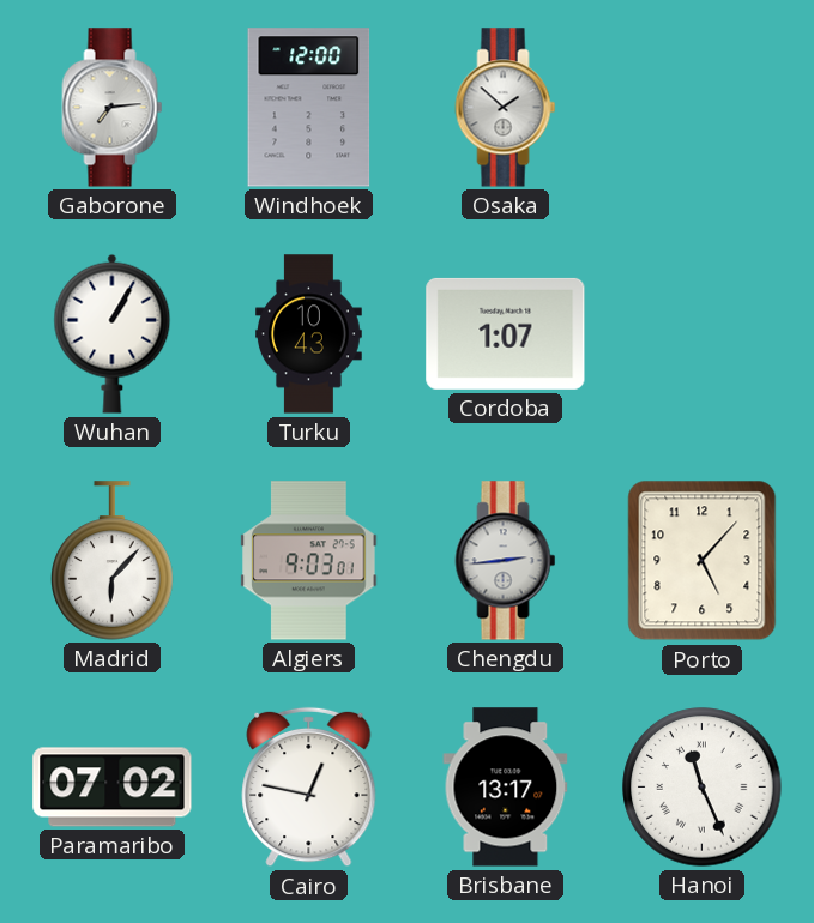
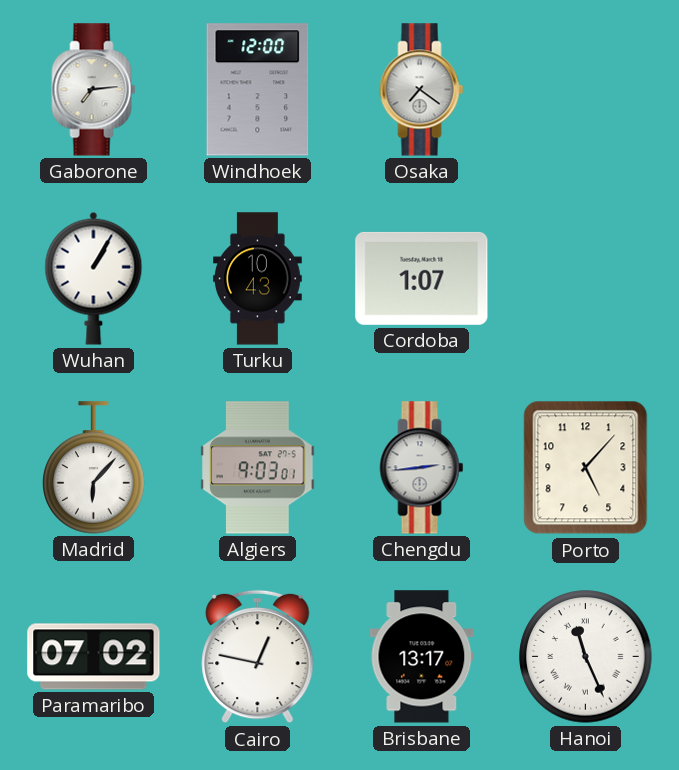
Osaka: 1:52 -> 7:21
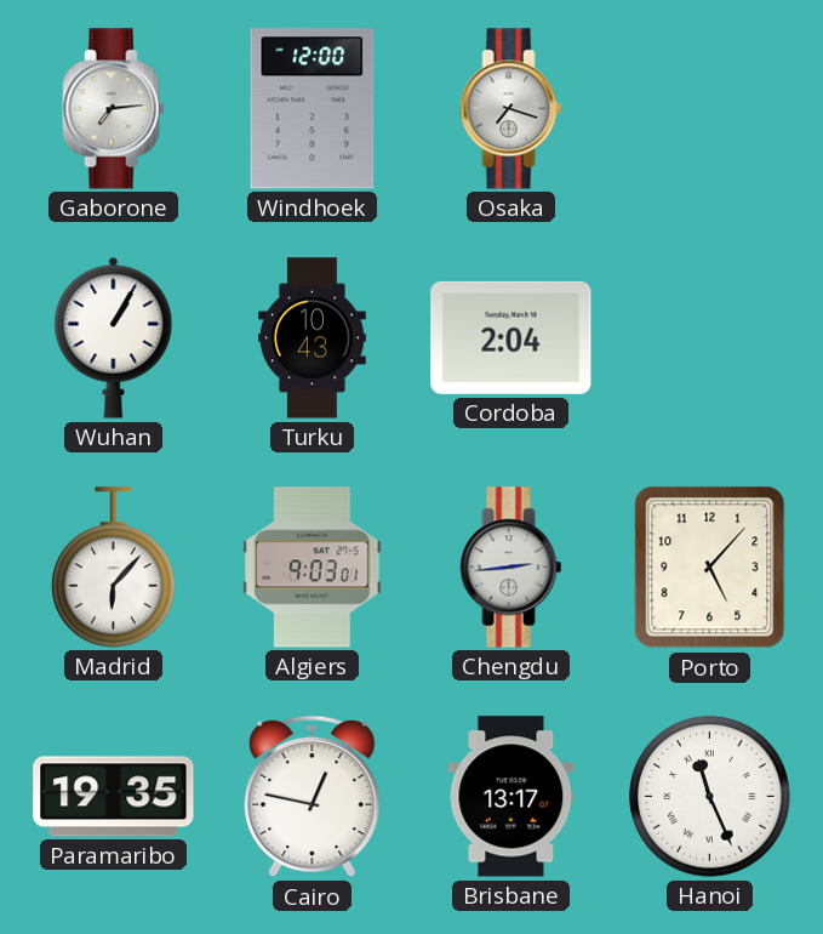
Osaka: 7:21 -> 7:18
Cordoba: 1:07 -> 2:04
Paramaribo: 07:02 -> 19:35
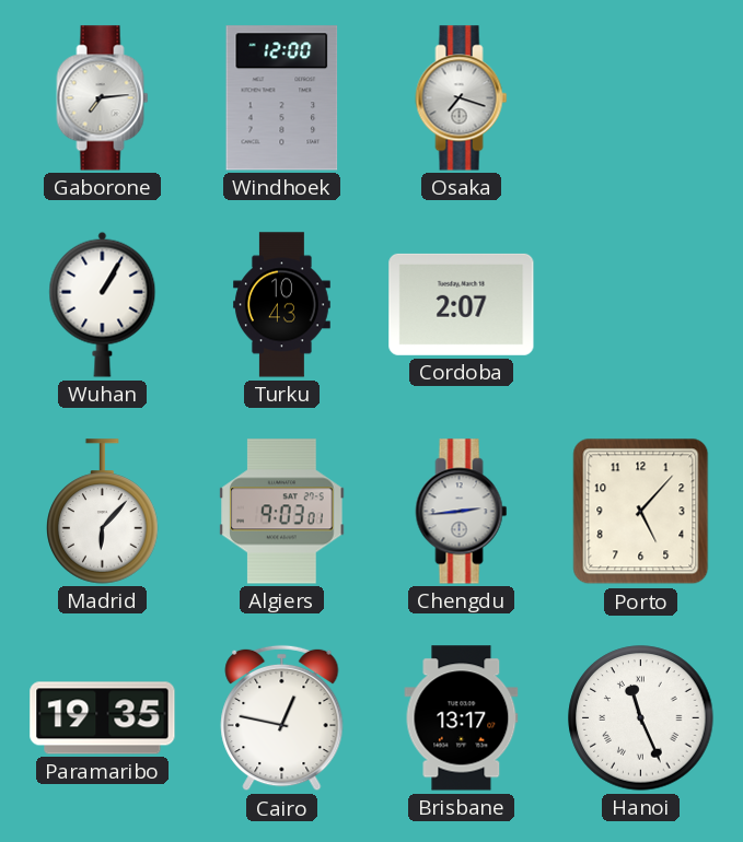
Cordoba: 2:04 -> 2:07
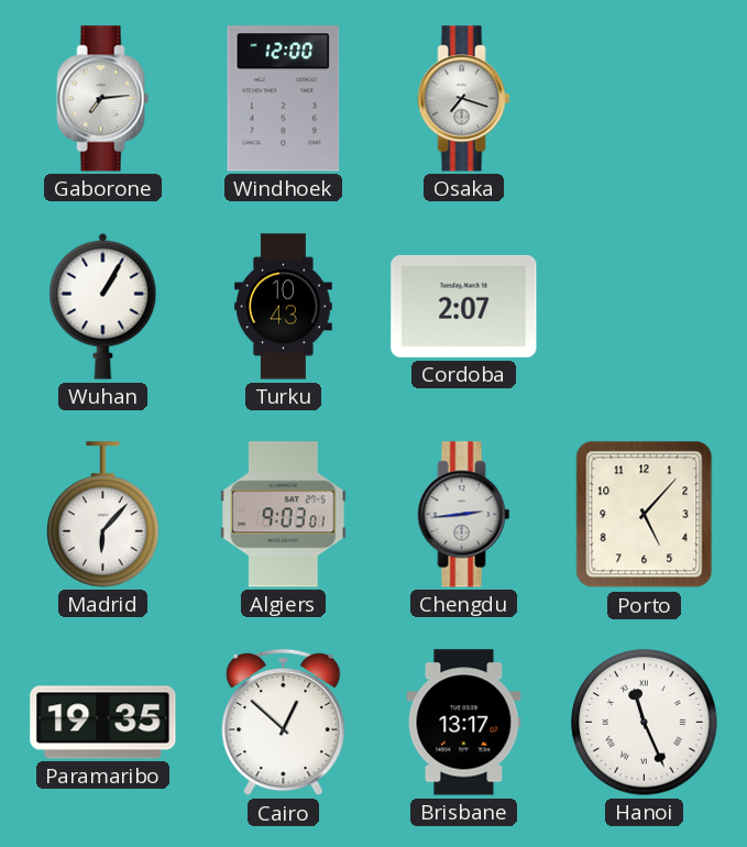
Cairo: 12:47 -> 12:52
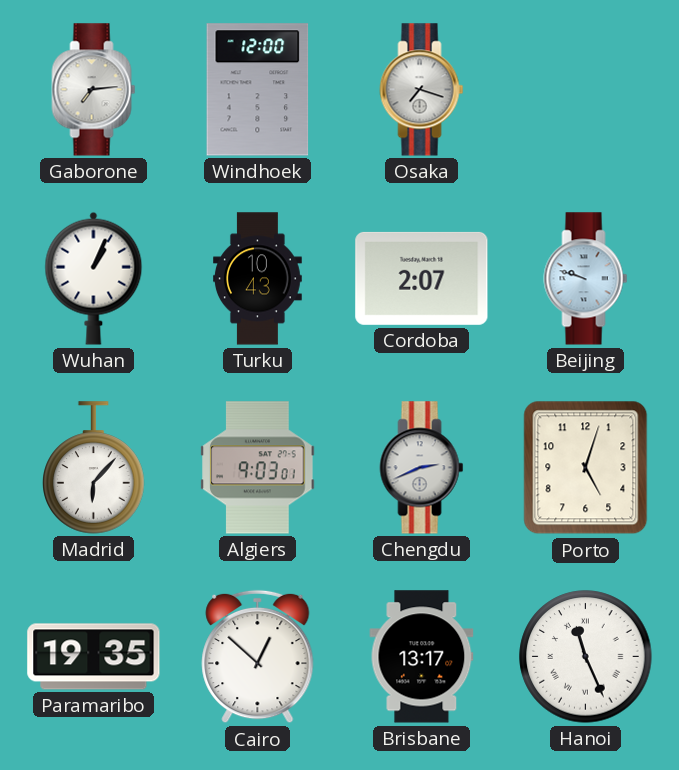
Wuhan: 1:05 -> 1:04
Beijing: none -> 9:48
Chengdu: 2:44 -> 2:41
Porto: 5:07 -> 5:03
